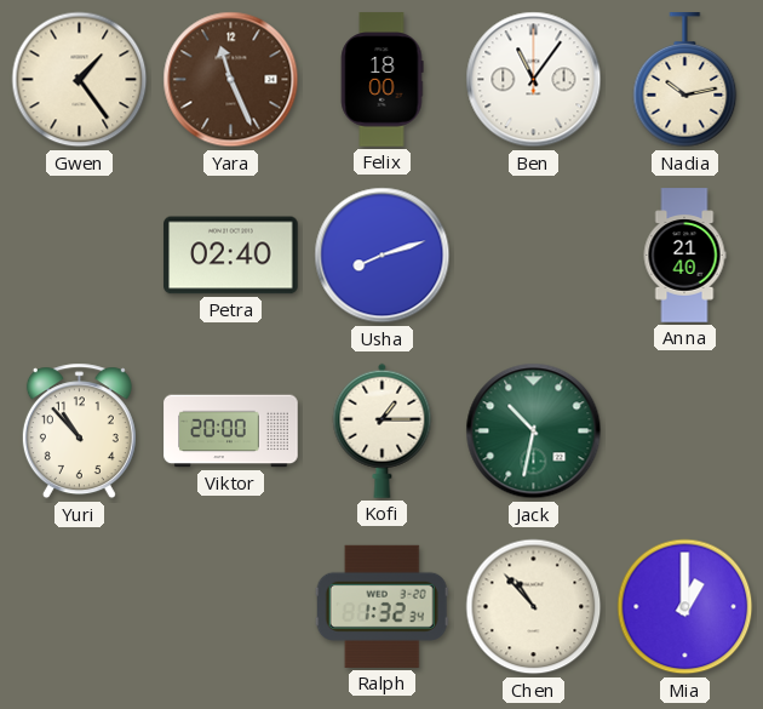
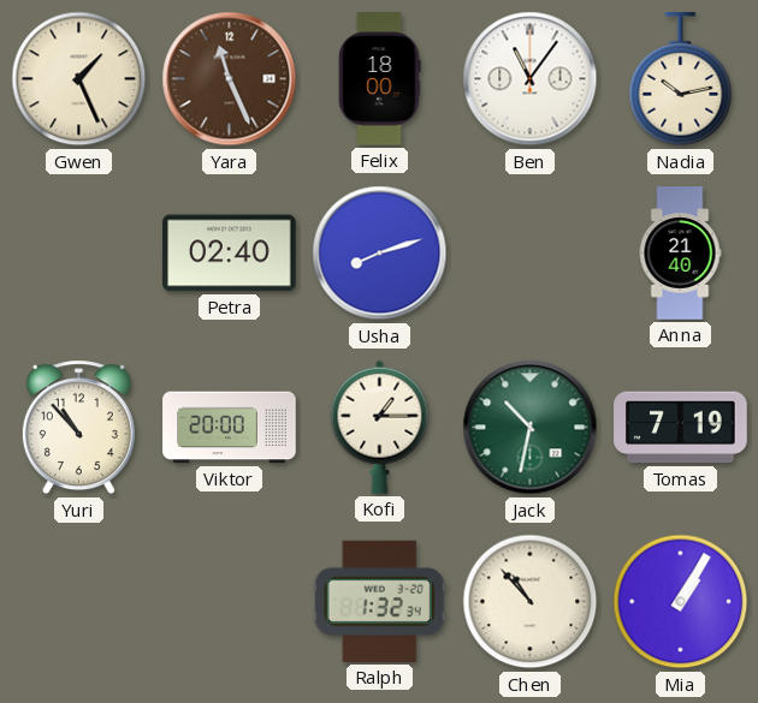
Gwen: 1:24 -> 1:26
Tomas: none -> 7:19
Mia: 1:00 -> 1:05
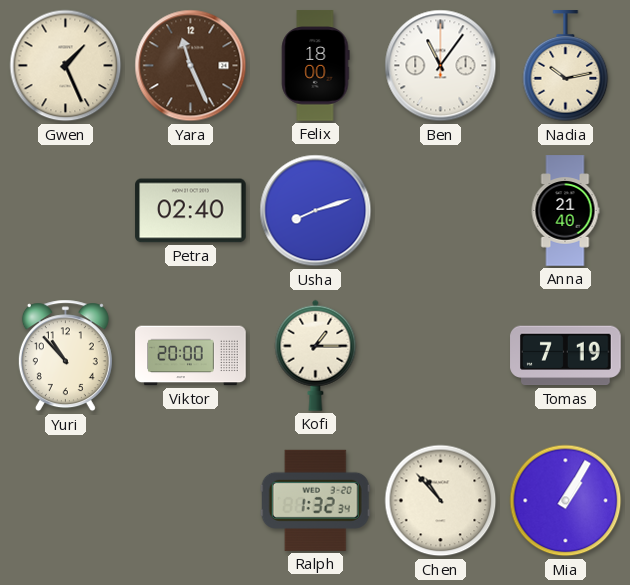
Jack: 10:32 -> none
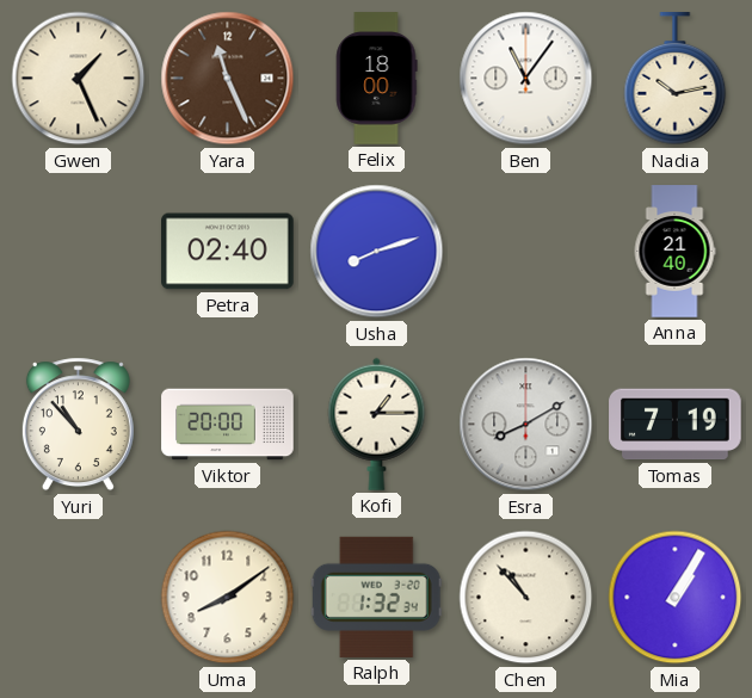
Esra: none -> 8:10
Uma: none -> 8:09
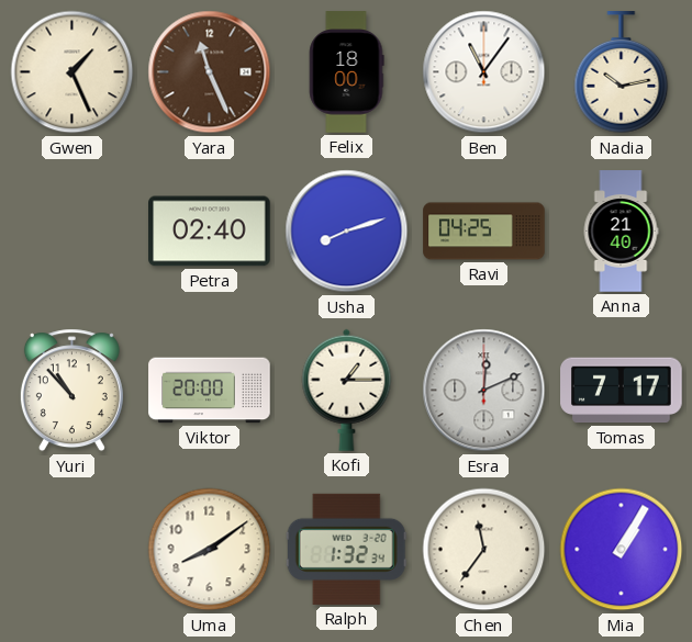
Ravi: none -> 04:25
Esra: 8:10 -> 12:11
Tomas: 7:19 -> 7:17
Chen: 10:53 -> 11:36
